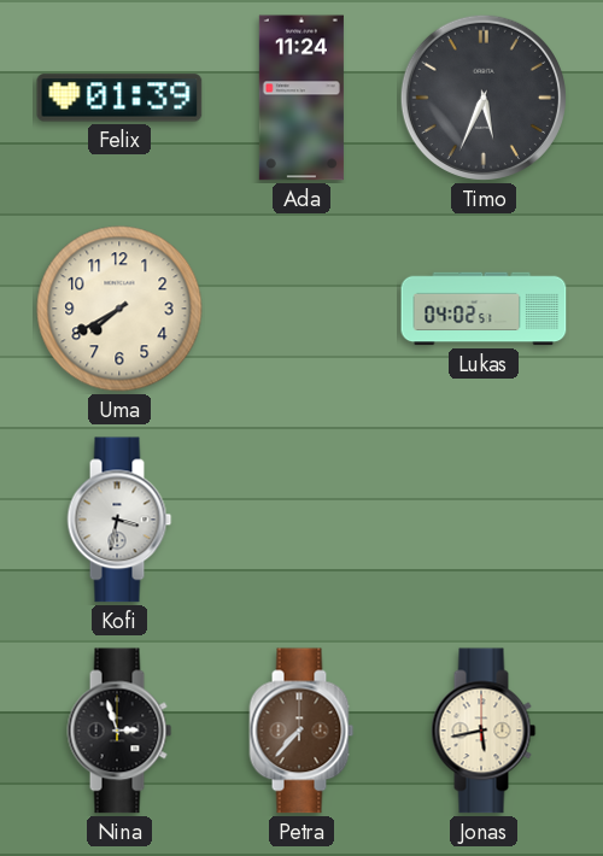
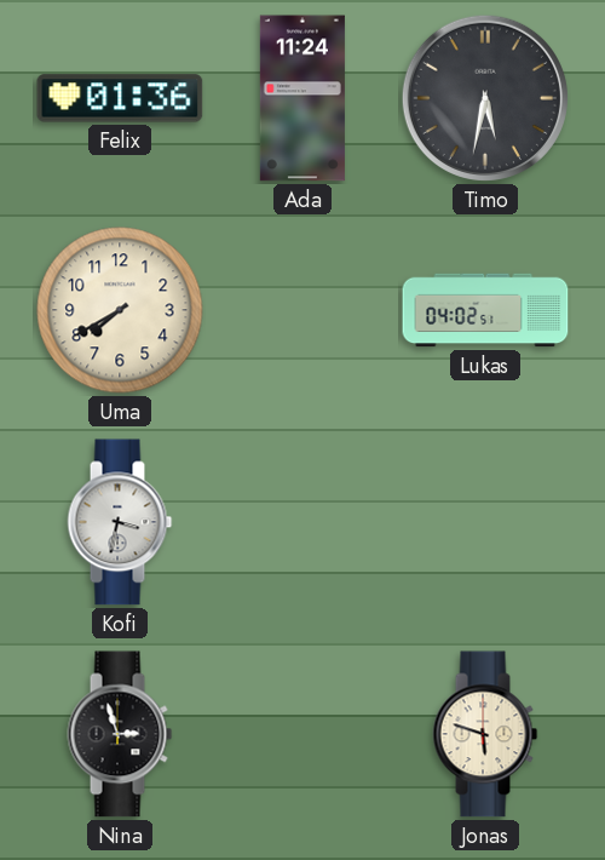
Felix: 01:39 -> 01:36
Timo: 5:34 -> 5:32
Petra: 7:37 -> none
Jonas: 5:43 -> 5:48
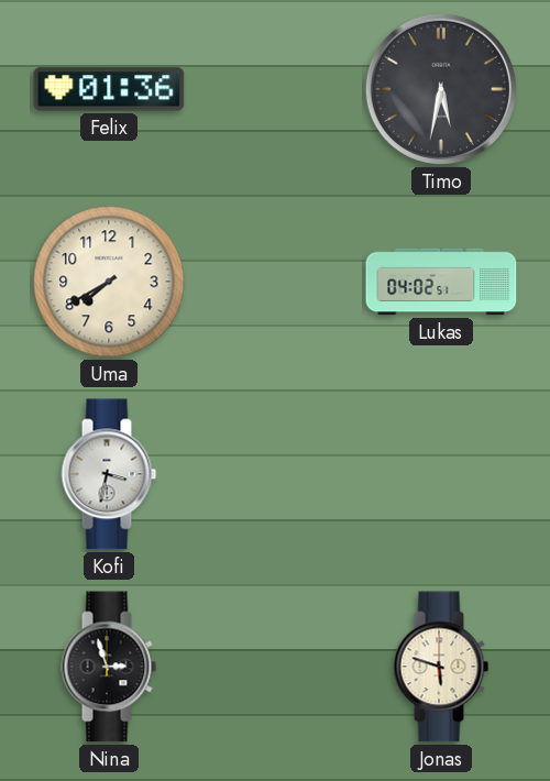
Ada: 11:24 -> none
